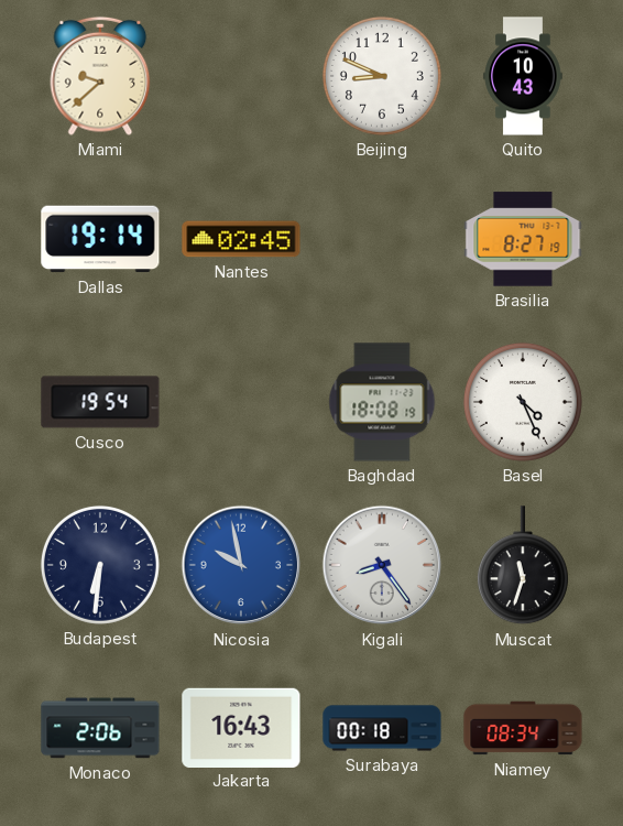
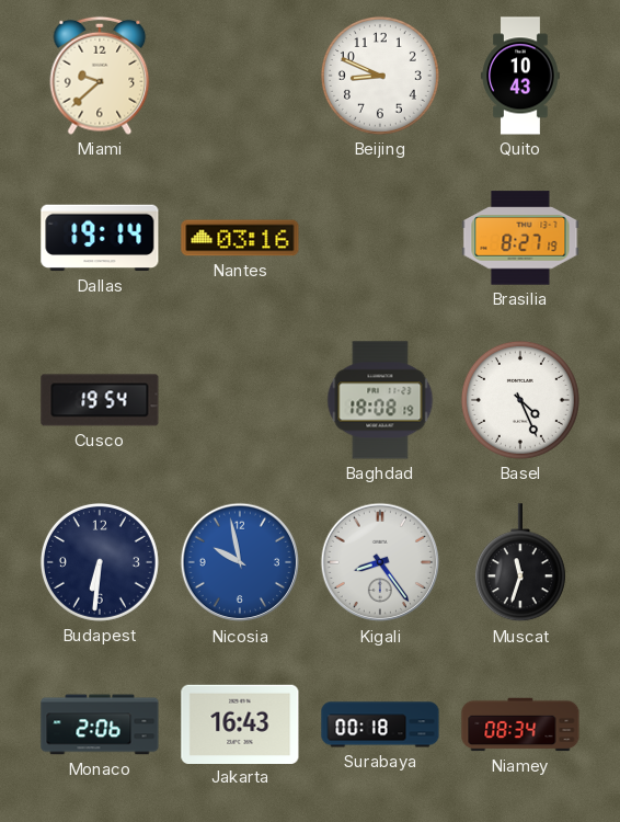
Nantes: 02:45 -> 03:16
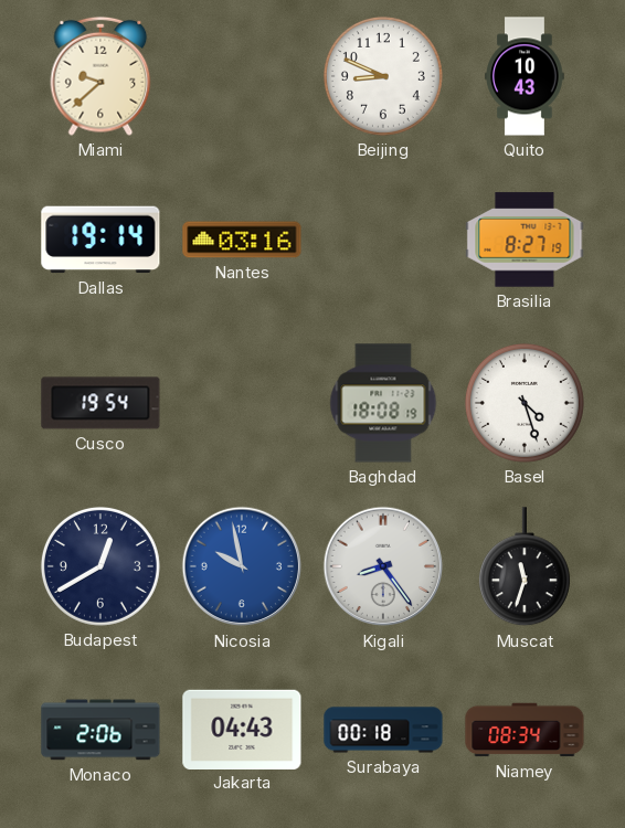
Basel: 4:26 -> 4:27
Budapest: 6:31 -> 12:40
Jakarta: 16:43 -> 04:43
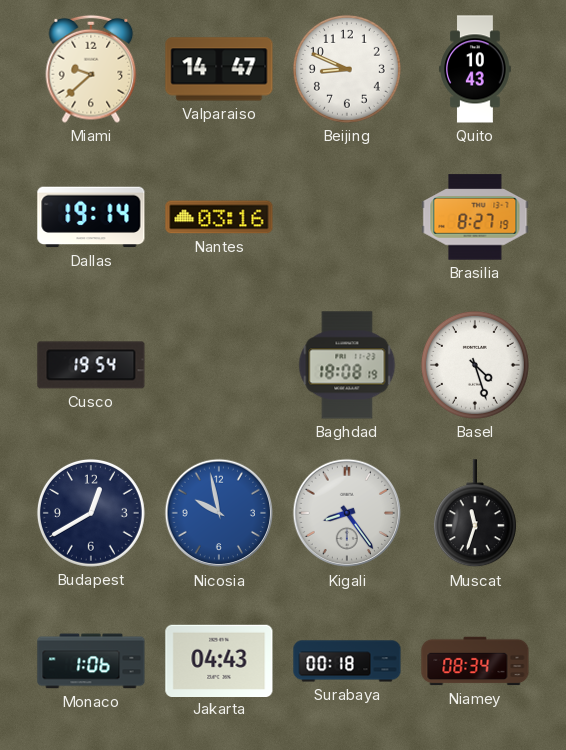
Valparaiso: none -> 14:47
Monaco: 2:06 -> 1:06
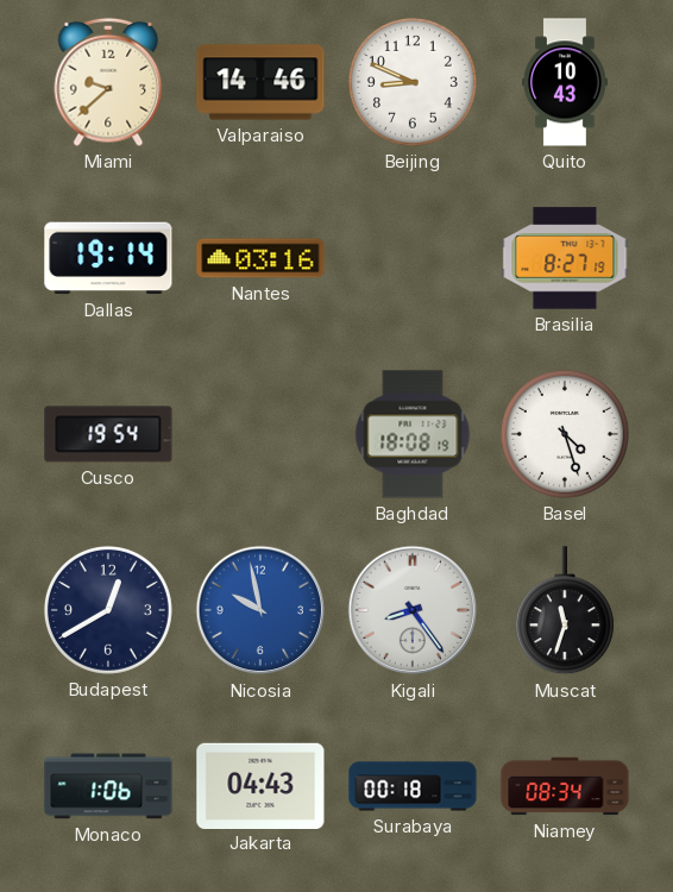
Valparaiso: 14:47 -> 14:46
